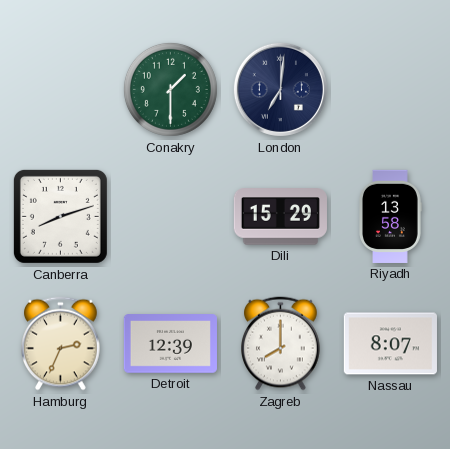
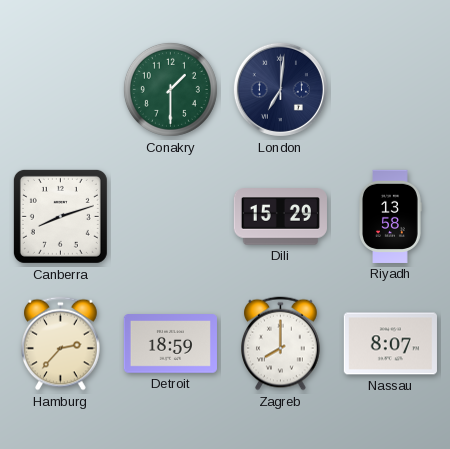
Hamburg: 2:34 -> 2:37
Detroit: 12:39 -> 18:59
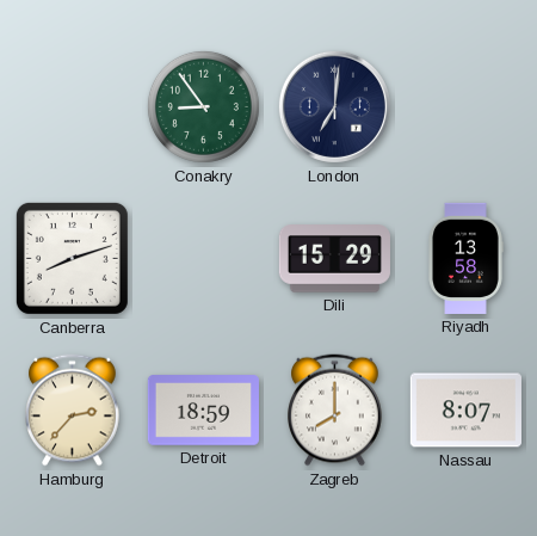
Conakry: 1:30 -> 8:54
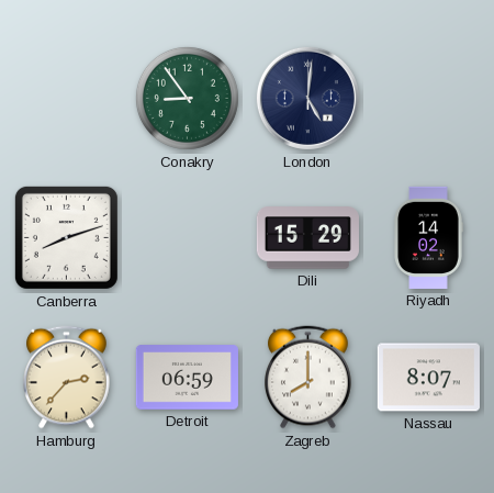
London: 7:01 -> 5:01
Riyadh: 13:58 -> 14:02
Detroit: 18:59 -> 06:59
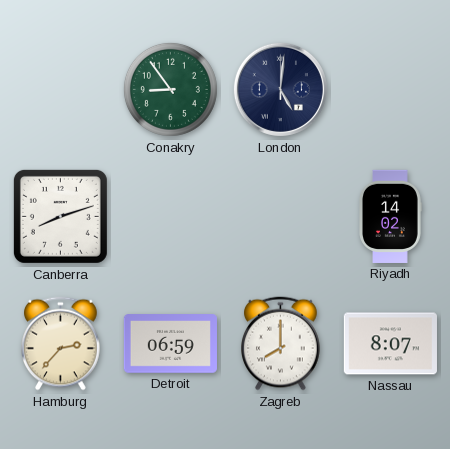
Dili: 15:29 -> none
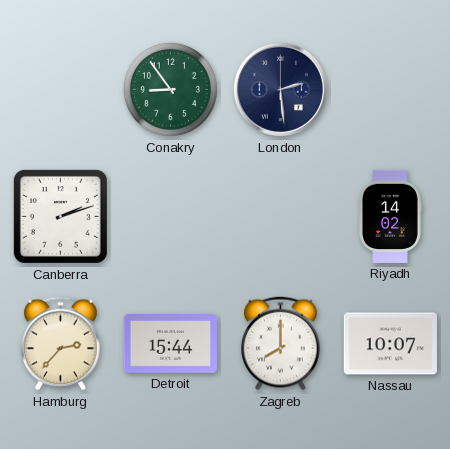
London: 5:01 -> 2:29
Canberra: 8:12 -> 2:12
Detroit: 06:59 -> 15:44
Nassau: 8:07 -> 10:07
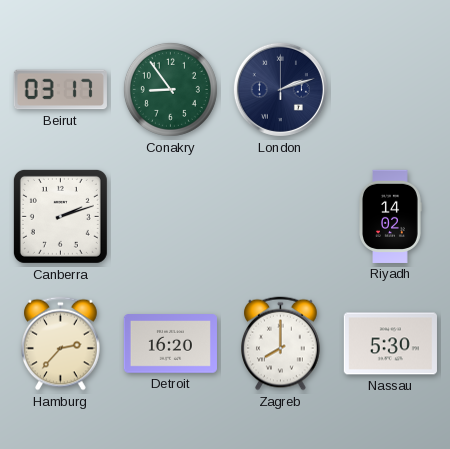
Beirut: none -> 03:17
London: 2:29 -> 2:12
Detroit: 15:44 -> 16:20
Nassau: 10:07 -> 5:30
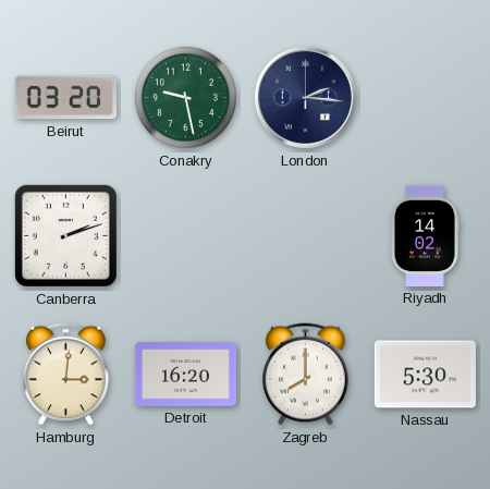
Beirut: 03:17 -> 03:20
Conakry: 8:54 -> 9:28
London: 2:12 -> 2:16
Hamburg: 2:37 -> 3:01
